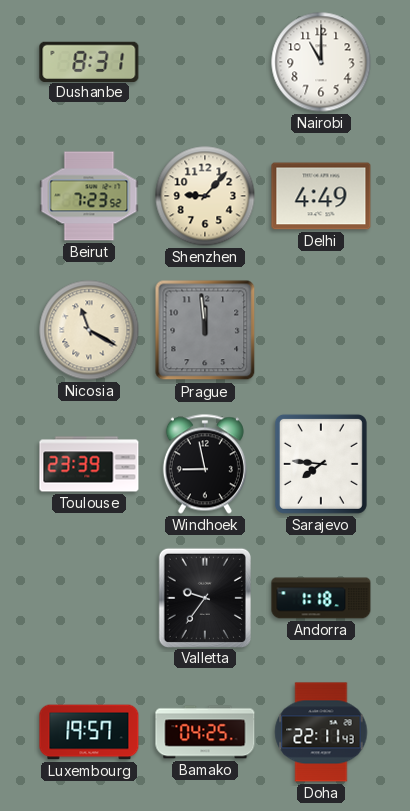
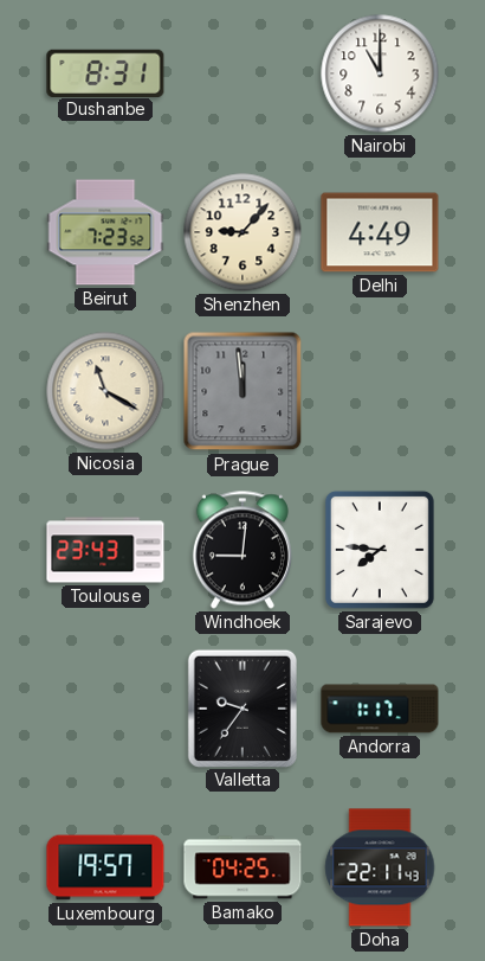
Toulouse: 23:39 -> 23:43
Windhoek: 8:58 -> 9:01
Andorra: 1:18 -> 1:17
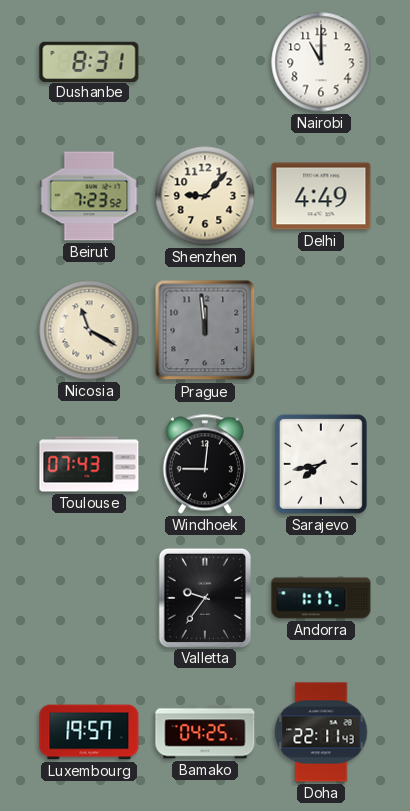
Toulouse: 23:43 -> 07:43
Sarajevo: 7:46 -> 7:43
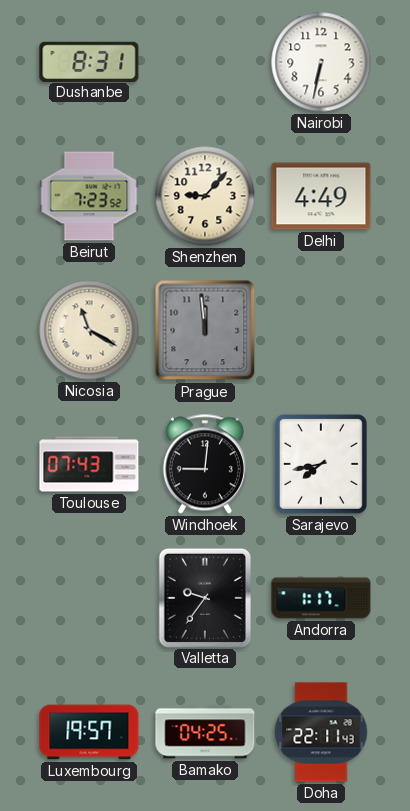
Nairobi: 11:00 -> 6:32
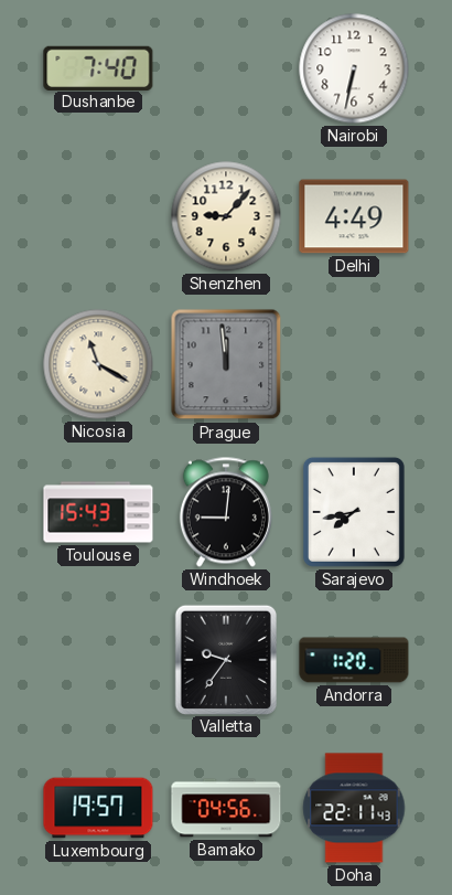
Dushanbe: 8:31 -> 7:40
Beirut: 7:23 -> none
Toulouse: 07:43 -> 15:43
Andorra: 1:17 -> 1:20
Bamako: 04:25 -> 04:56
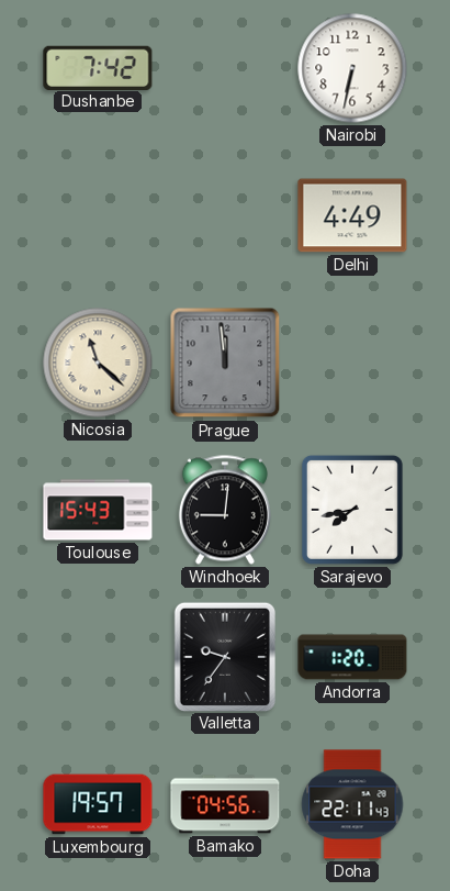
Dushanbe: 7:40 -> 7:42
Shenzhen: 9:07 -> none
Nicosia: 11:20 -> 11:22
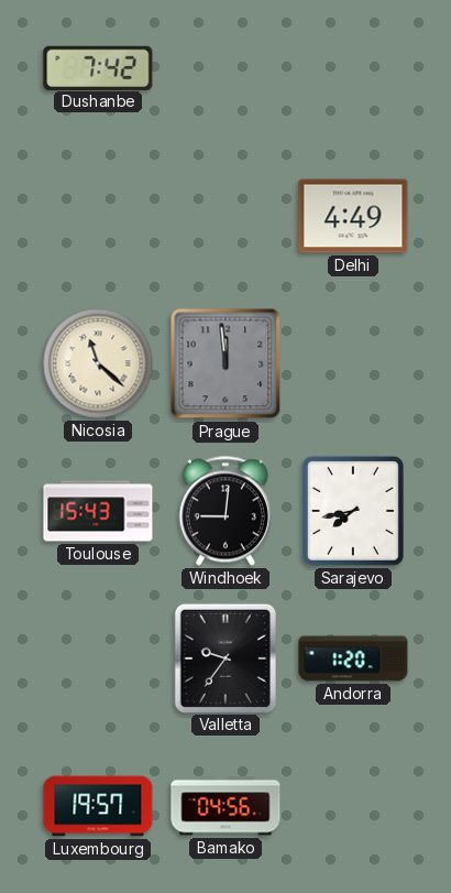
Nairobi: 6:32 -> none
Doha: 22:11 -> none
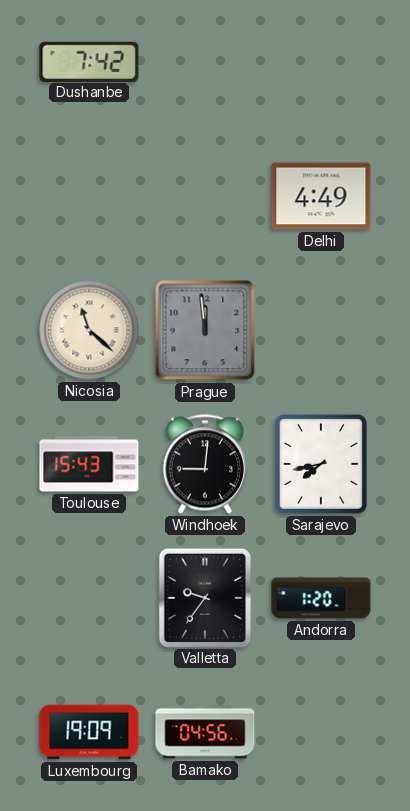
Luxembourg: 19:57 -> 19:09
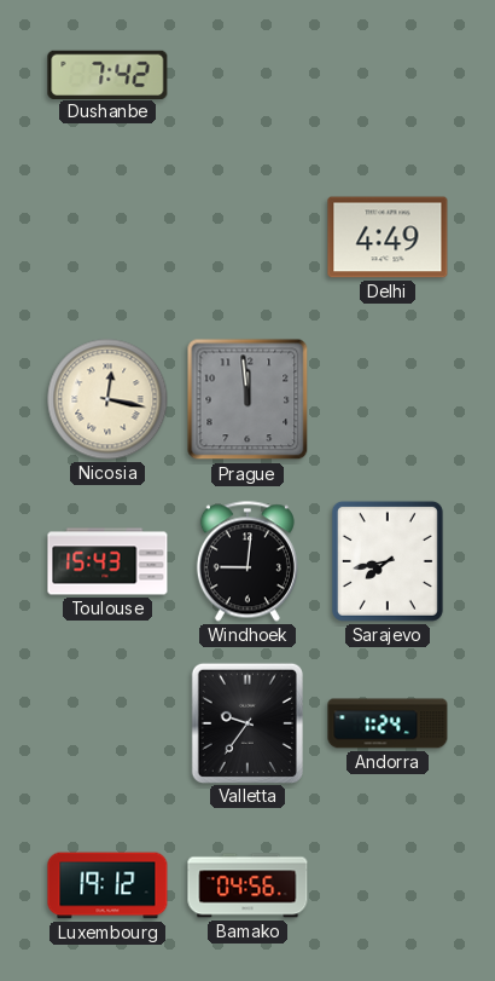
Nicosia: 11:22 -> 12:17
Andorra: 1:20 -> 1:24
Luxembourg: 19:09 -> 19:12
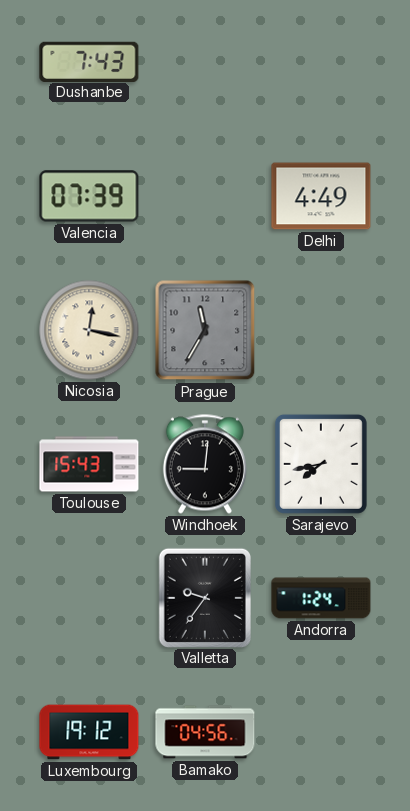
Dushanbe: 7:42 -> 7:43
Valencia: none -> 07:39
Prague: 11:59 -> 11:35
